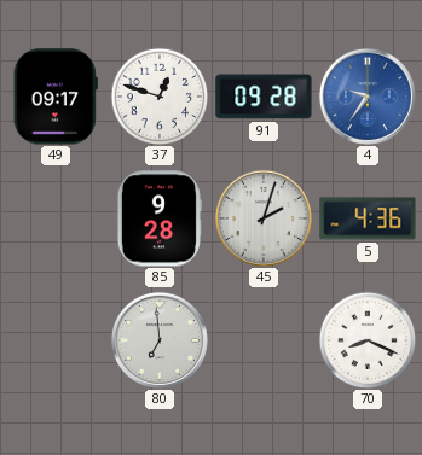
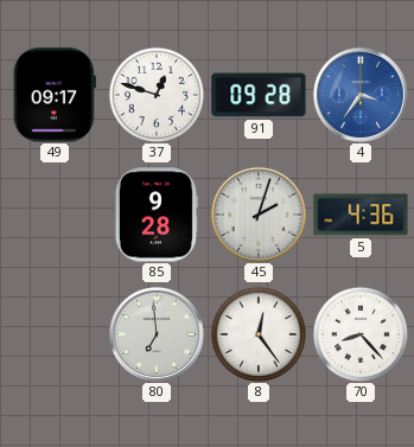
4: 9:36 -> 3:36
8: none -> 12:24
70: 8:19 -> 8:23
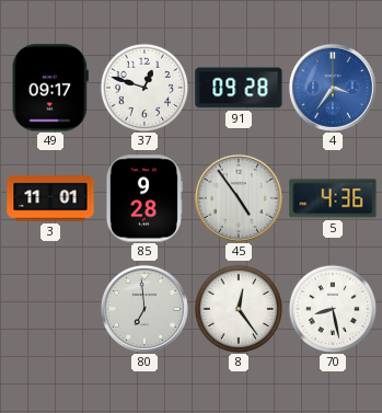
3: none -> 11:01
45: 2:03 -> 4:54
70: 8:23 -> 8:28
